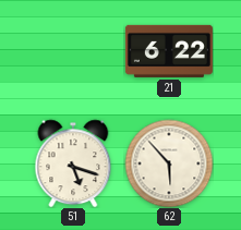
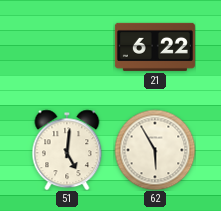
51: 5:18 -> 5:01
62: 5:53 -> 5:55
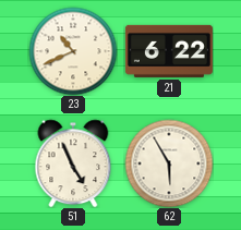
23: none -> 10:41
51: 5:01 -> 4:56
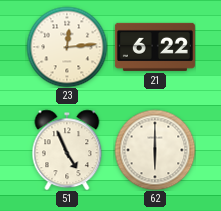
23: 10:41 -> 12:14
62: 5:55 -> 6:00
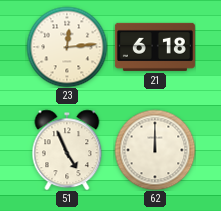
21: 6:22 -> 6:18
62: 6:00 -> 12:00
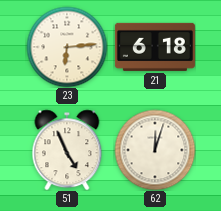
23: 12:14 -> 6:14
62: 12:00 -> 12:03
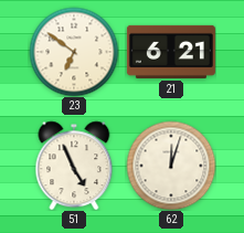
23: 6:14 -> 6:51
21: 6:18 -> 6:21
